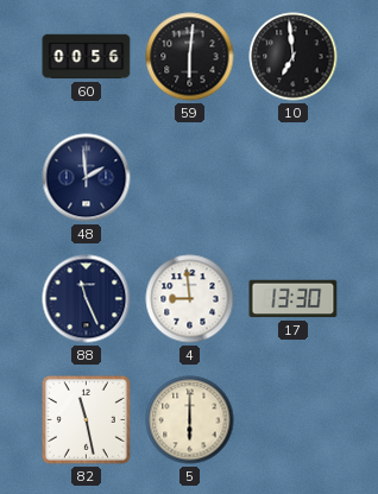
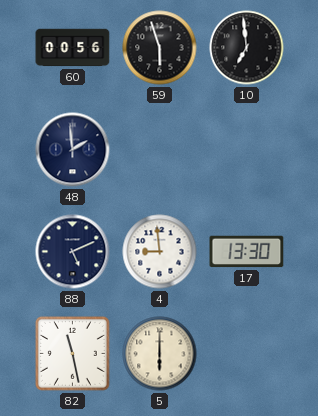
59: 6:01 -> 5:57
88: 11:26 -> 5:11
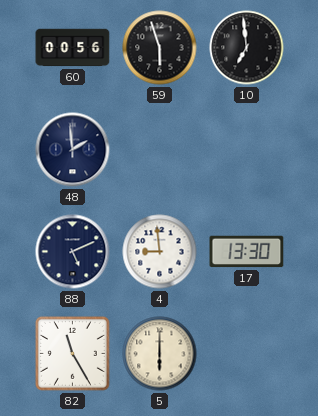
82: 11:28 -> 11:25
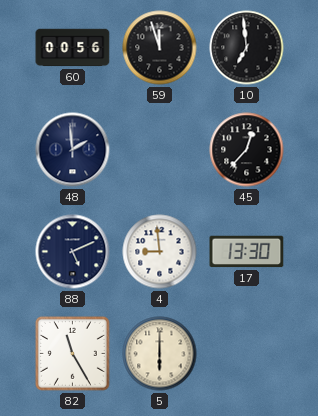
59: 5:57 -> 11:57
45: none -> 12:37
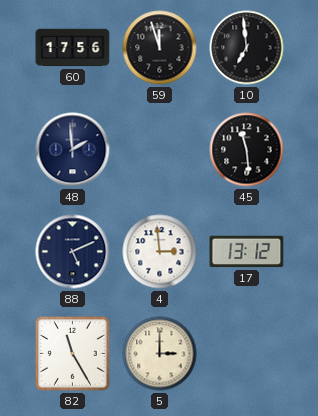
60: 00:56 -> 17:56
45: 12:37 -> 11:29
4: 8:59 -> 2:59
17: 13:30 -> 13:12
5: 6:00 -> 3:00
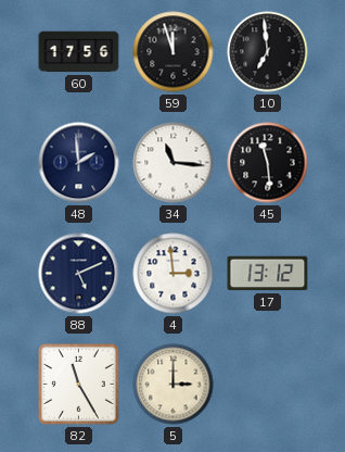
34: none -> 11:16
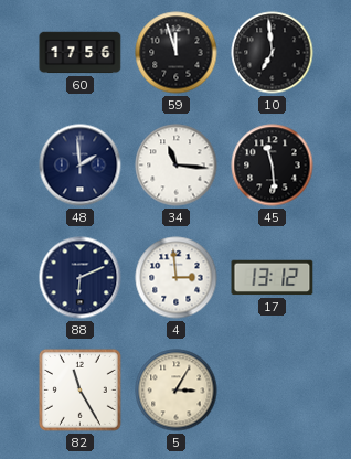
88: 5:11 -> 6:11
5: 3:00 -> 3:05
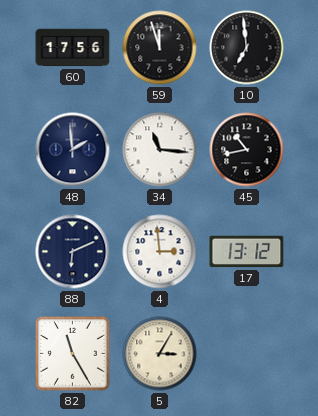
45: 11:29 -> 10:43
